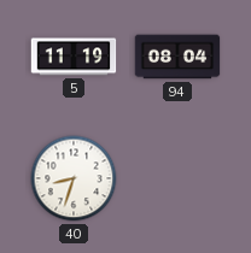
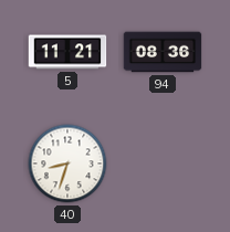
5: 11:19 -> 11:21
94: 08:04 -> 08:36
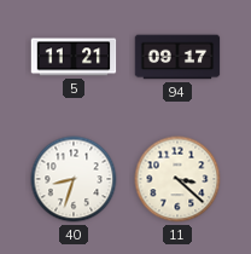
94: 08:36 -> 09:17
11: none -> 3:22
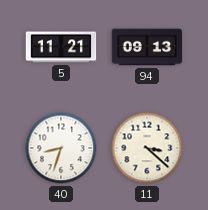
94: 09:17 -> 09:13
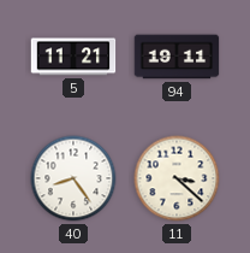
94: 09:13 -> 19:11
40: 8:33 -> 8:24
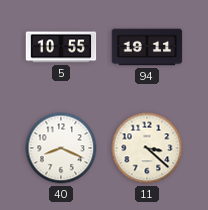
5: 11:21 -> 10:55
40: 8:24 -> 8:19
